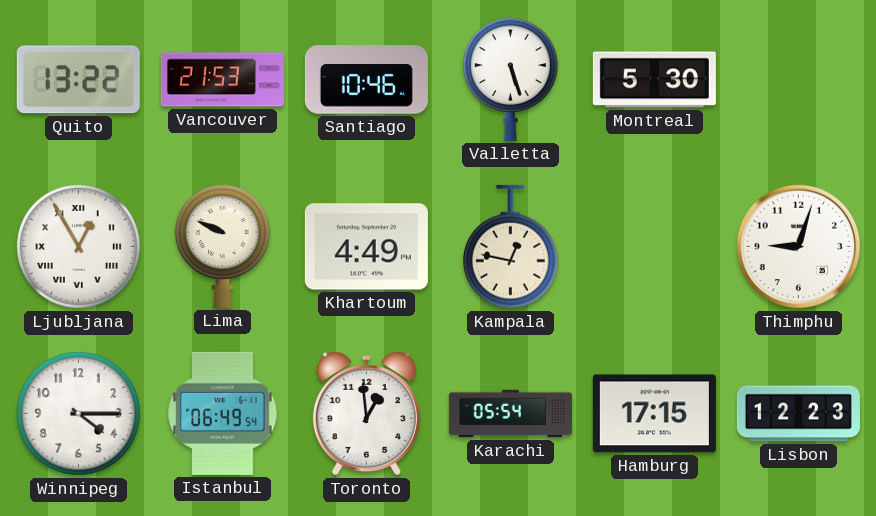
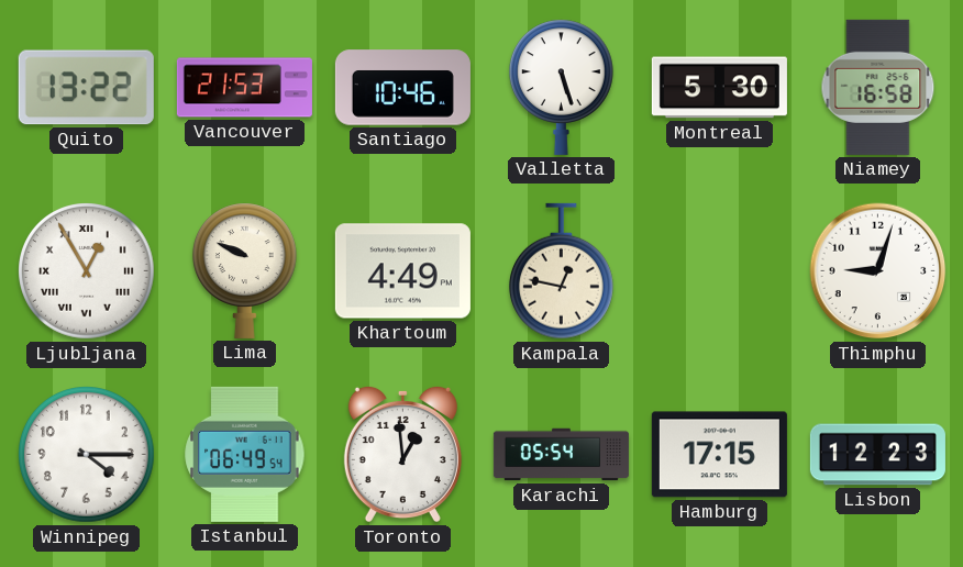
Niamey: none -> 16:58
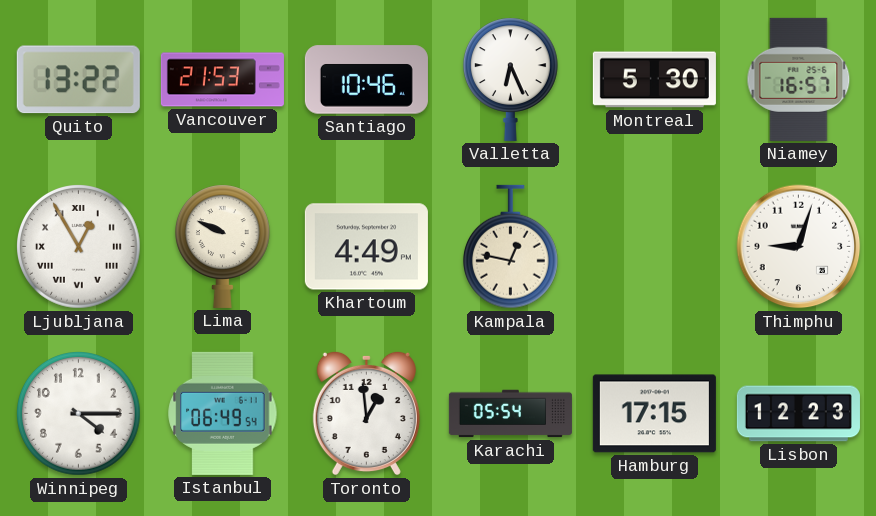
Valletta: 5:27 -> 6:26
Niamey: 16:58 -> 16:57
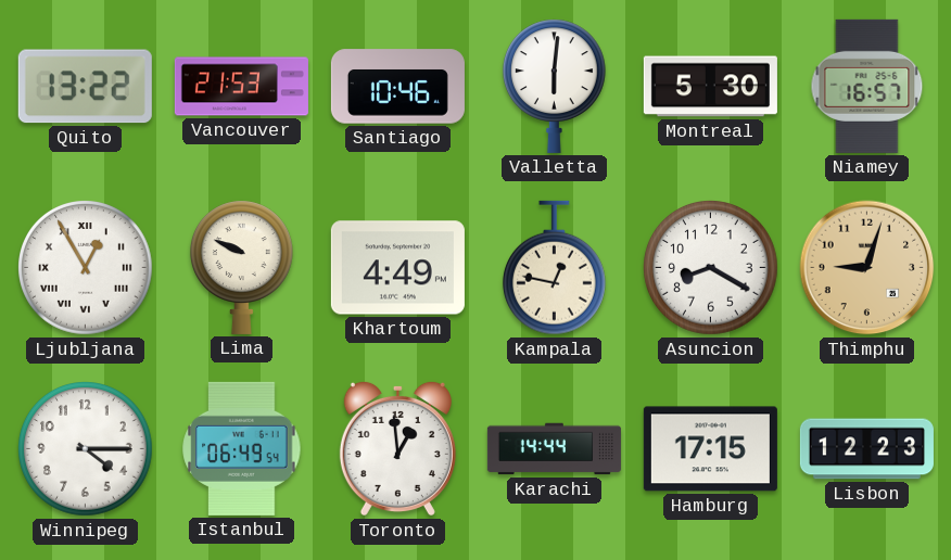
Valletta: 6:26 -> 6:01
Asuncion: none -> 8:20
Thimphu dial: white -> champagne
Karachi: 05:54 -> 14:44
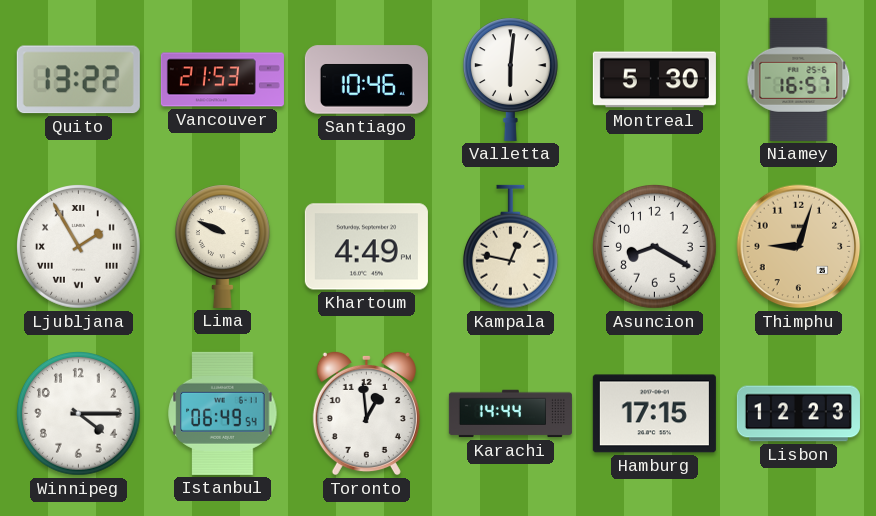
Ljubljana: 12:55 -> 1:55
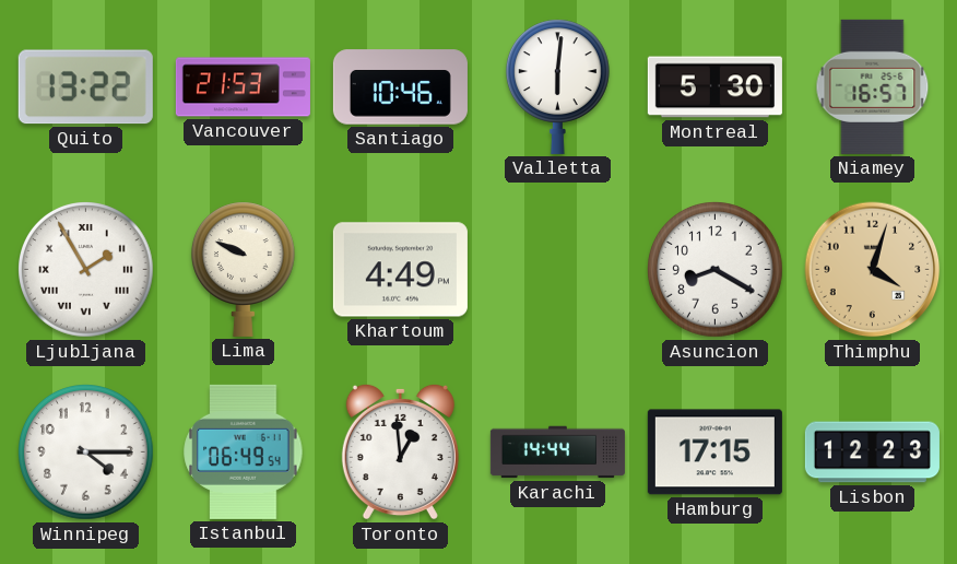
Kampala: 12:47 -> none
Thimphu: 9:03 -> 4:03
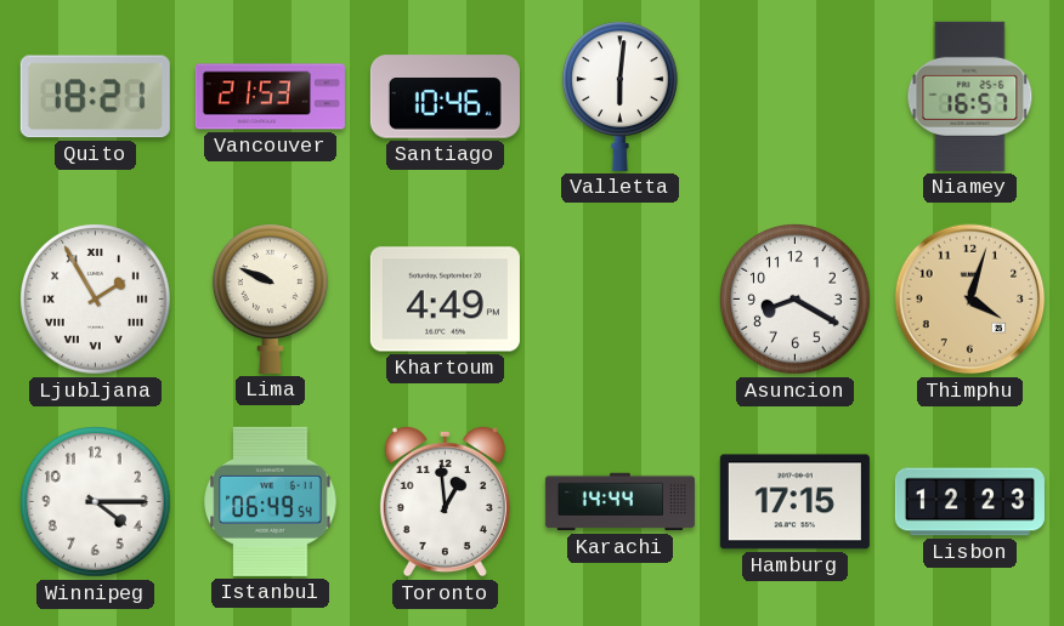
Quito: 13:22 -> 18:21
Montreal: 5:30 -> none
